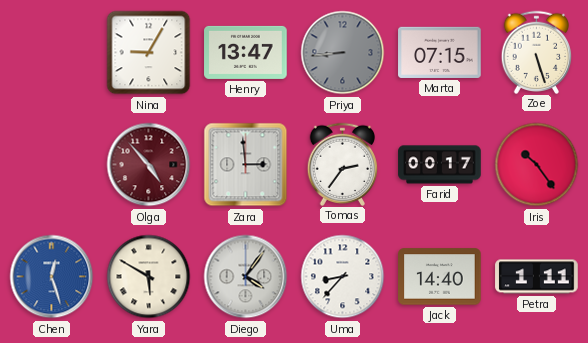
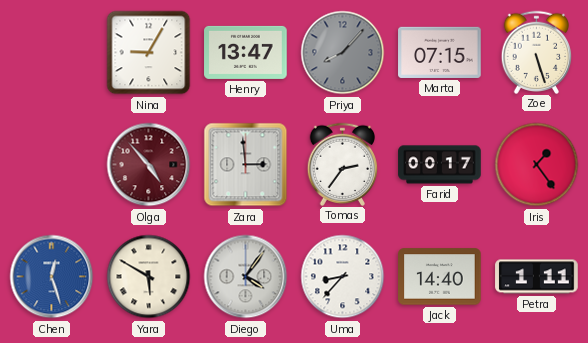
Priya: 8:44 -> 8:07
Iris: 10:24 -> 1:24
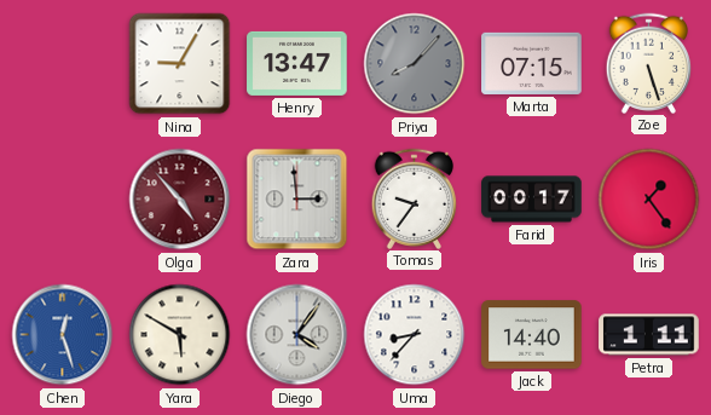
Tomas: 2:36 -> 9:36
